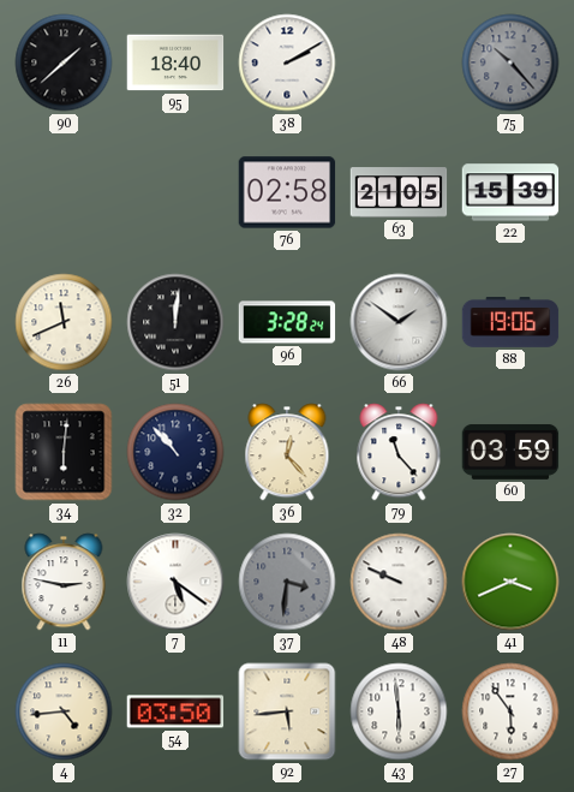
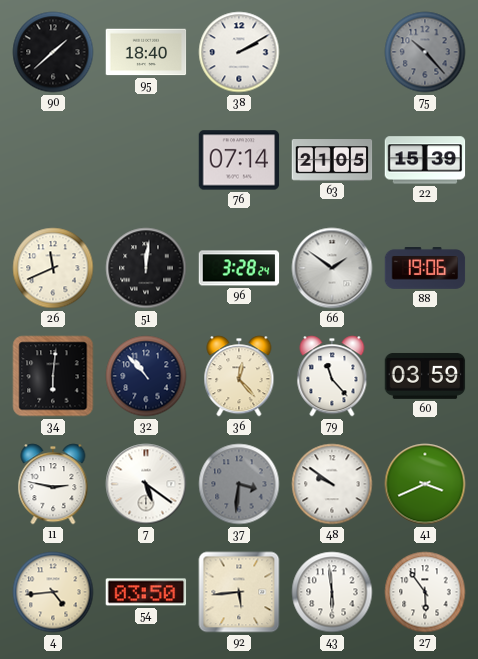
76: 02:58 -> 07:14
48: 9:49 -> 9:51
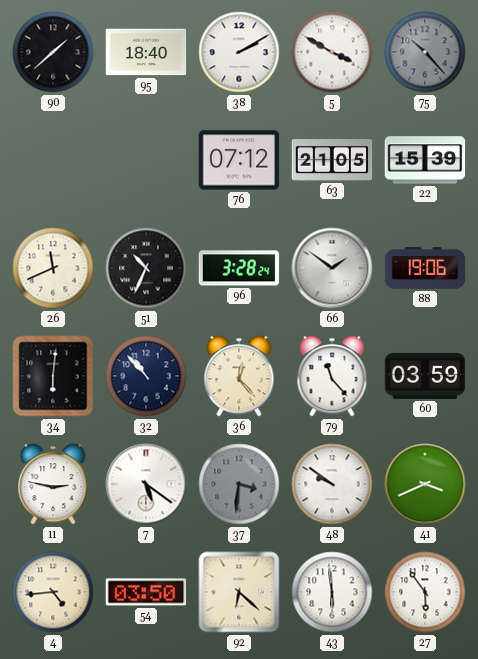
5: none -> 3:50
76: 07:14 -> 07:12
51: 12:01 -> 10:34
92: 5:44 -> 6:22
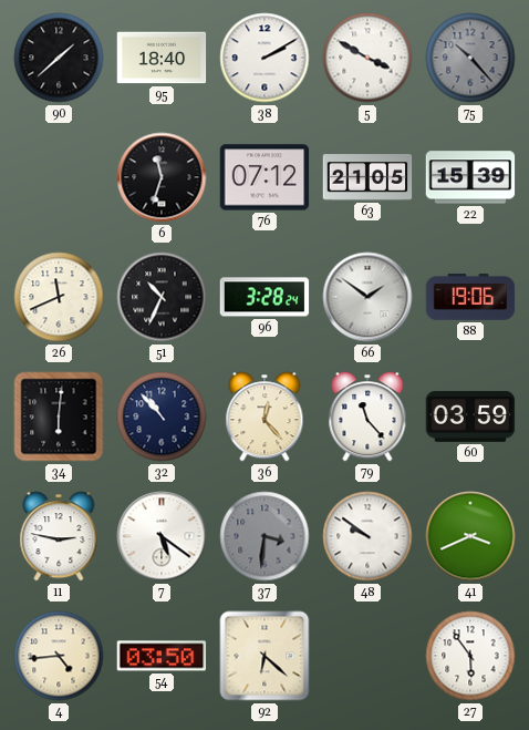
6: none -> 11:33
43: 5:59 -> none
